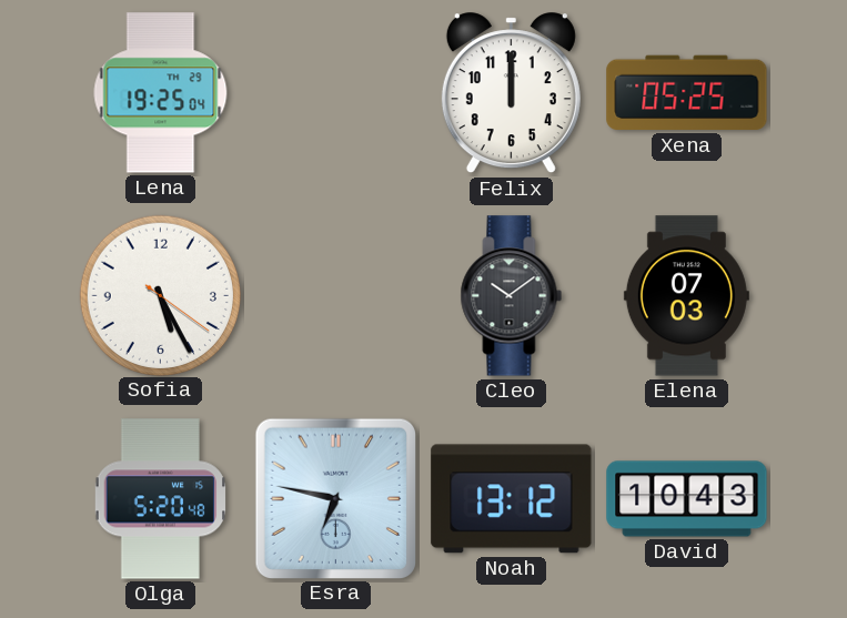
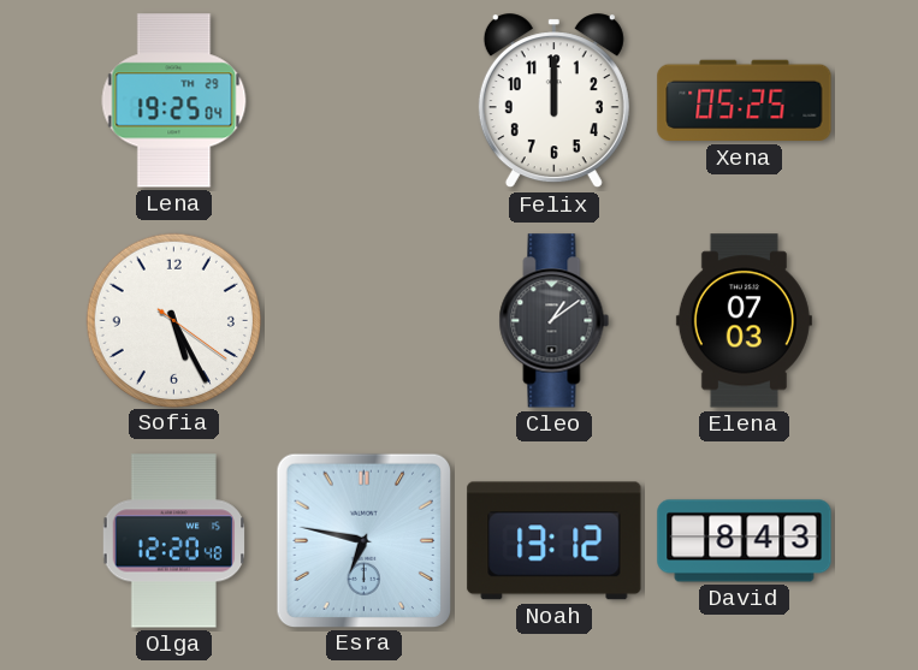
Cleo: 10:09 -> 1:09
Olga: 5:20 -> 12:20
David: 10:43 -> 8:43
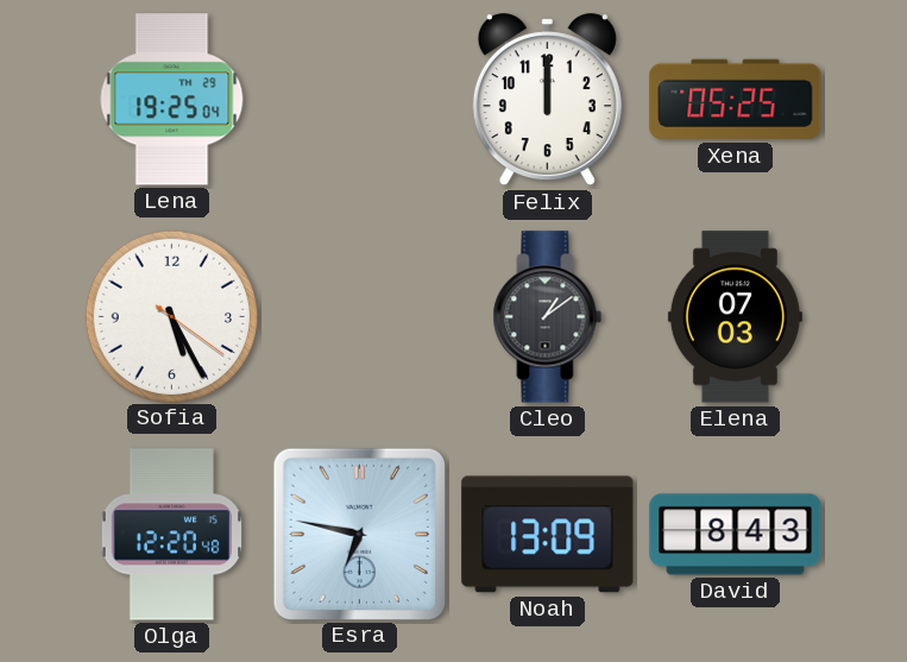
Noah: 13:12 -> 13:09
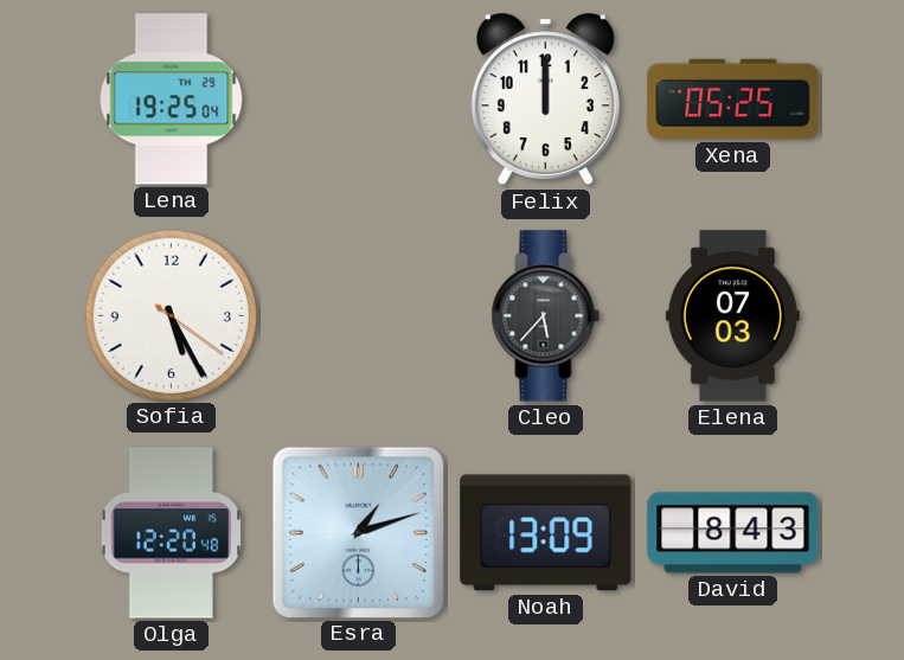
Cleo: 1:09 -> 5:37
Esra: 6:47 -> 1:12
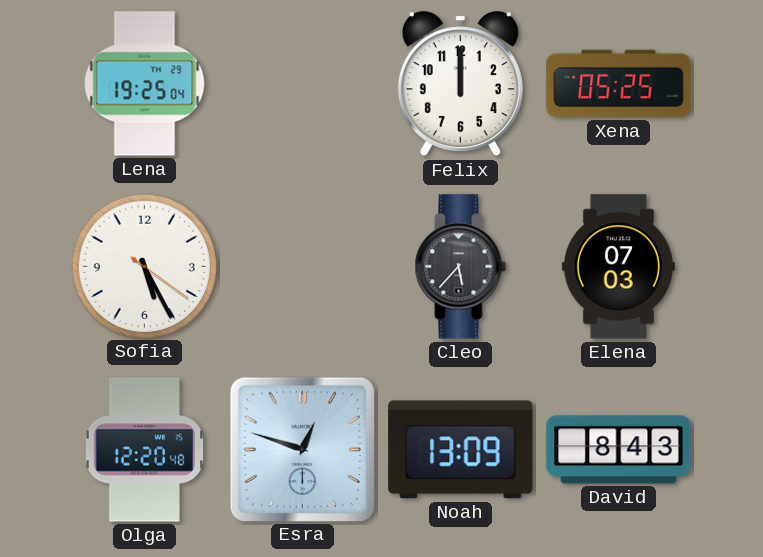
Esra: 1:12 -> 12:48
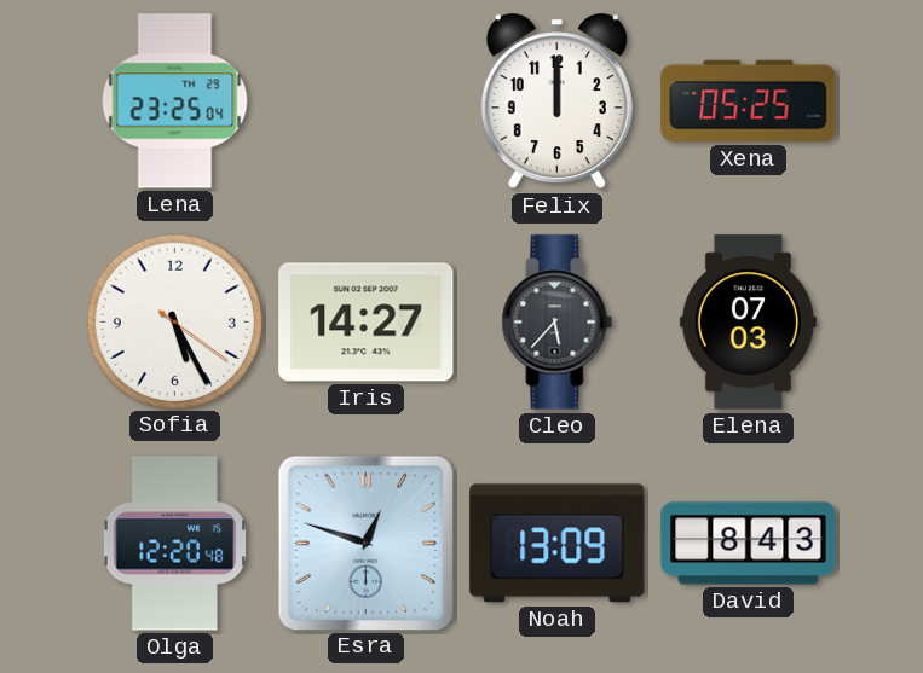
Lena: 19:25 -> 23:25
Iris: none -> 14:27
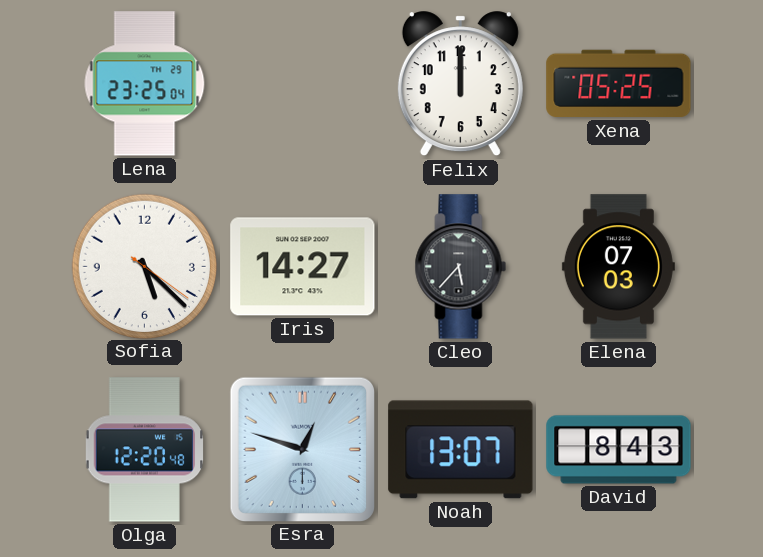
Sofia: 5:25 -> 5:22
Noah: 13:09 -> 13:07
